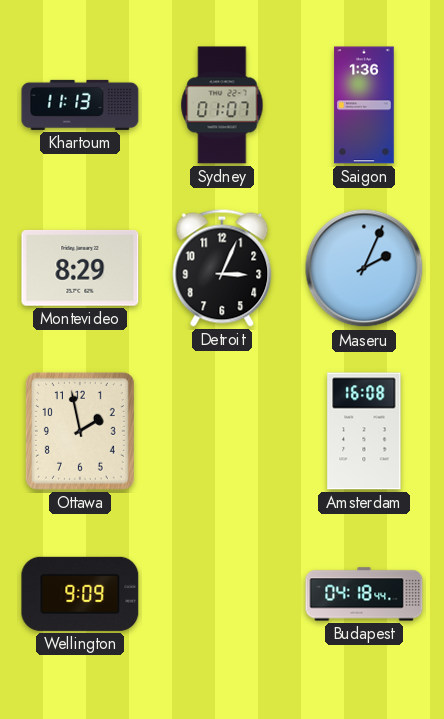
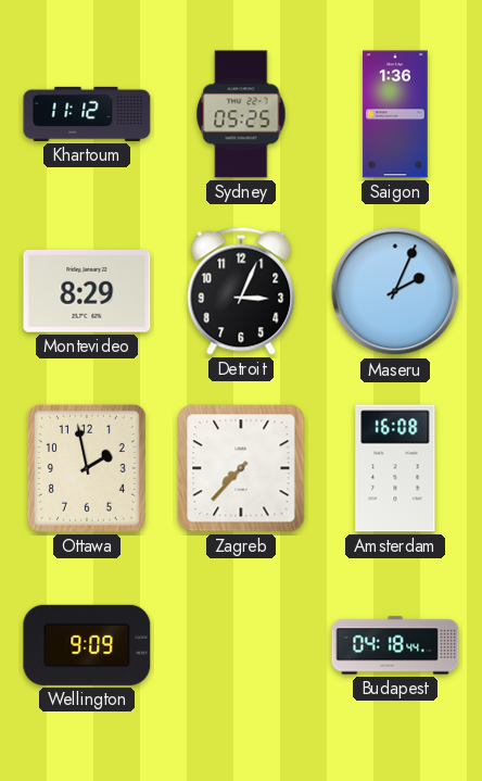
Khartoum: 11:13 -> 11:12
Sydney: 01:07 -> 05:25
Zagreb: none -> 7:37
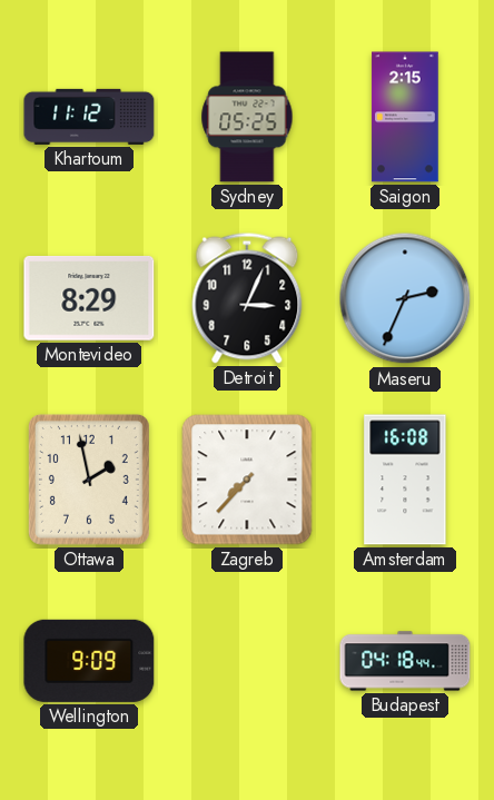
Saigon: 1:36 -> 2:15
Maseru: 2:04 -> 2:34
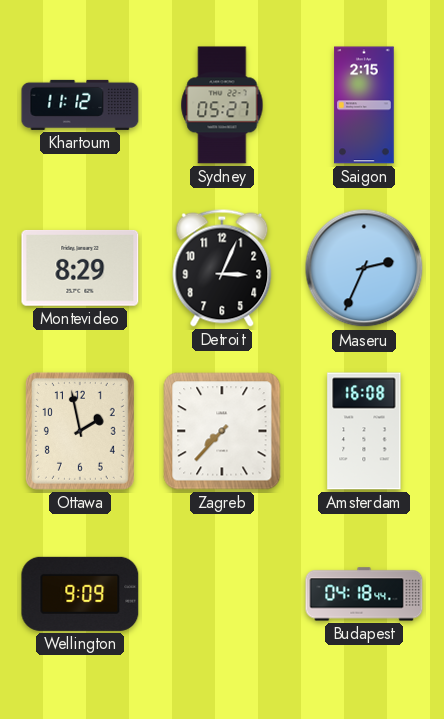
Sydney: 05:25 -> 05:27
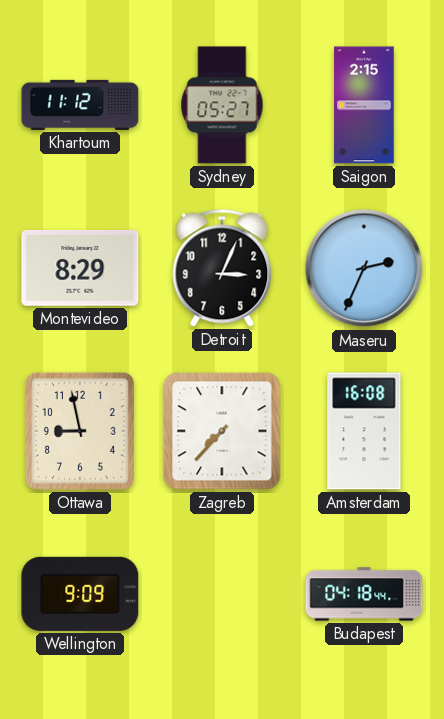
Ottawa: 1:58 -> 8:58
